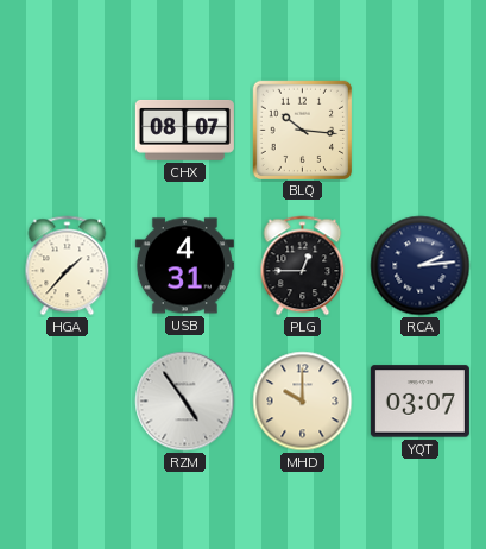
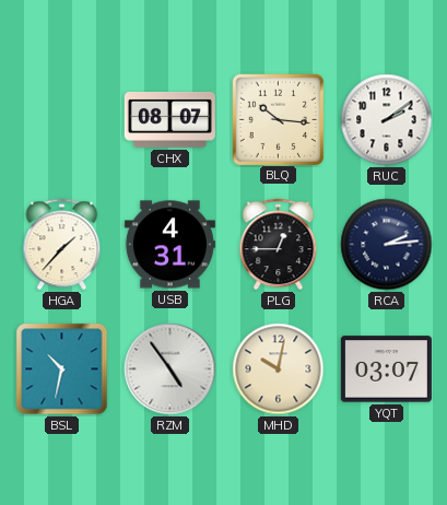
RUC: none -> 2:09
BSL: none -> 10:32
MHD: 10:00 -> 10:02
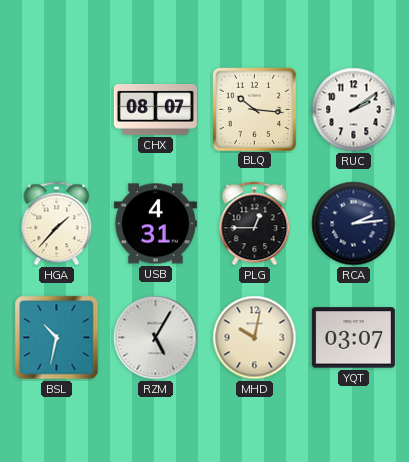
RZM: 4:54 -> 5:05
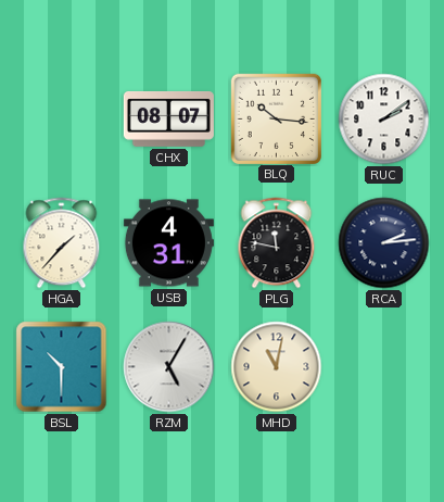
PLG: 12:45 -> 11:47
BSL: 10:32 -> 10:30
MHD: 10:02 -> 11:02
YQT: 03:07 -> none
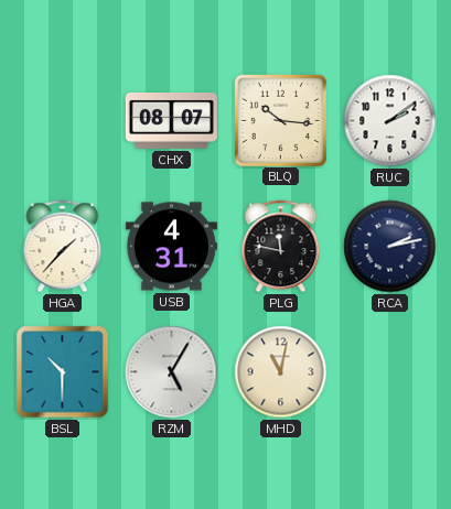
RCA: 2:14 -> 2:13
